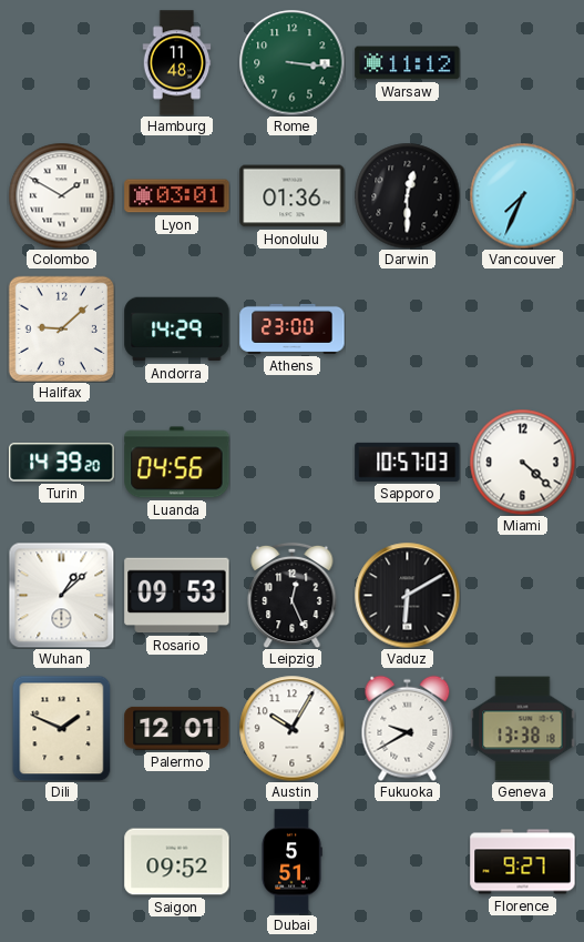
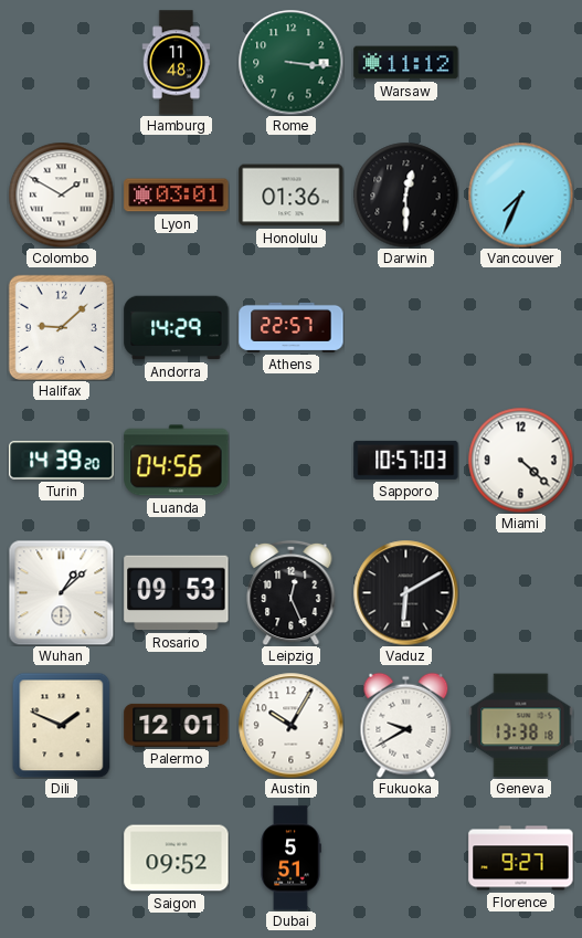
Athens: 23:00 -> 22:57
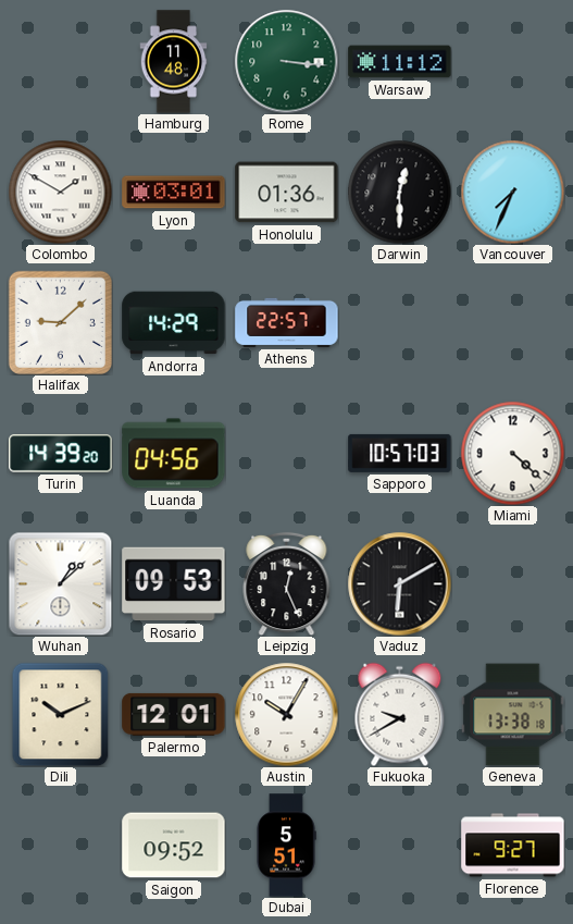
Dili: 1:49 -> 10:11
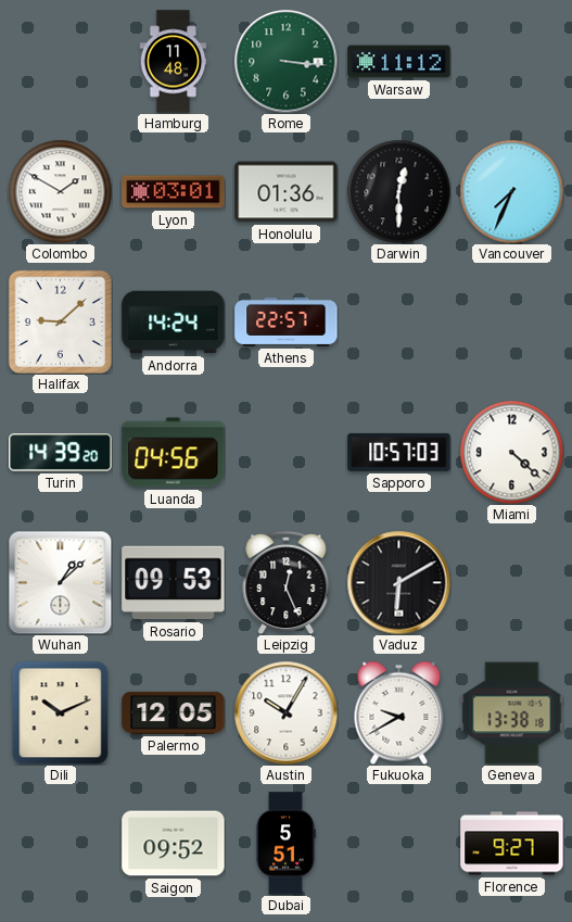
Andorra: 14:29 -> 14:24
Palermo: 12:01 -> 12:05
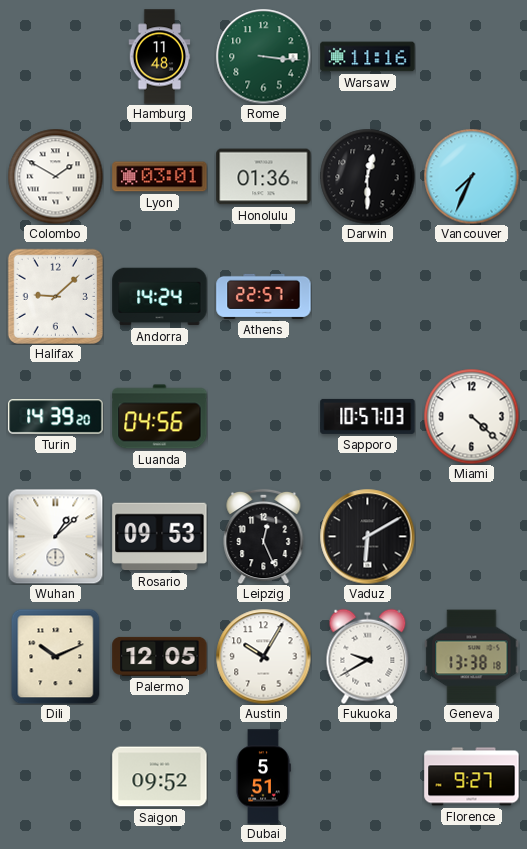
Warsaw: 11:12 -> 11:16
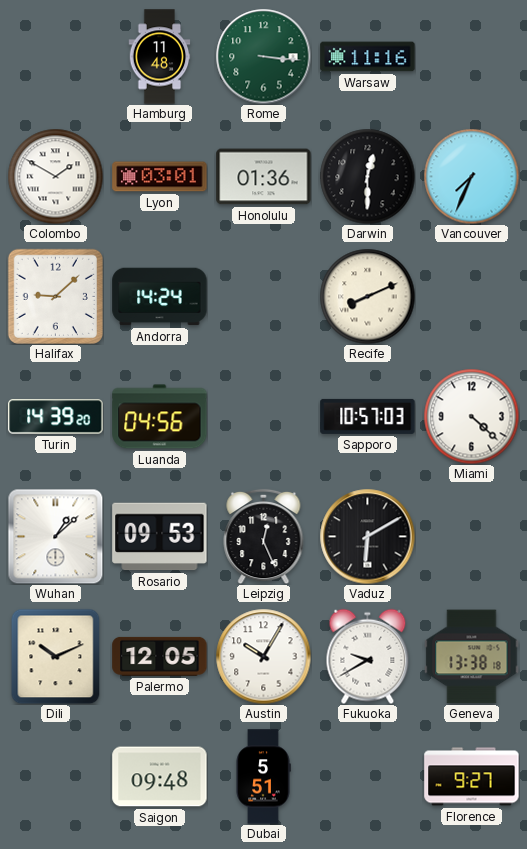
Athens: 22:57 -> none
Recife: none -> 8:11
Saigon: 09:52 -> 09:48
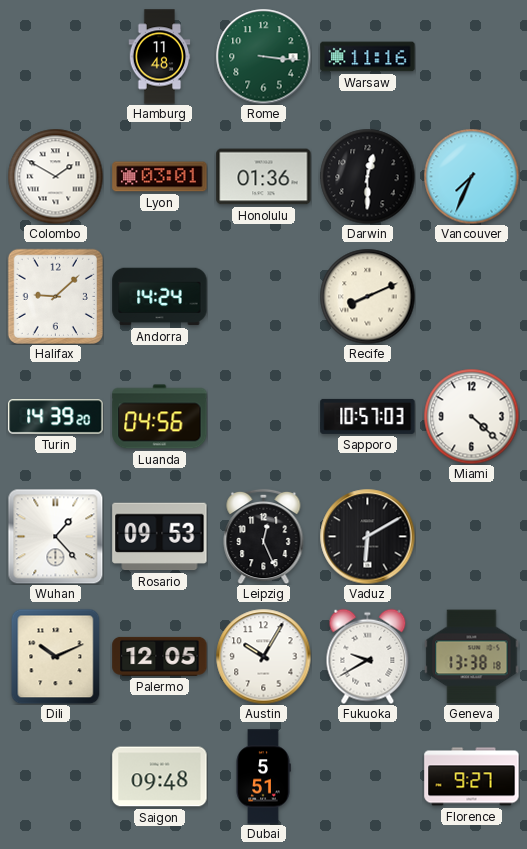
Wuhan: 1:08 -> 1:23
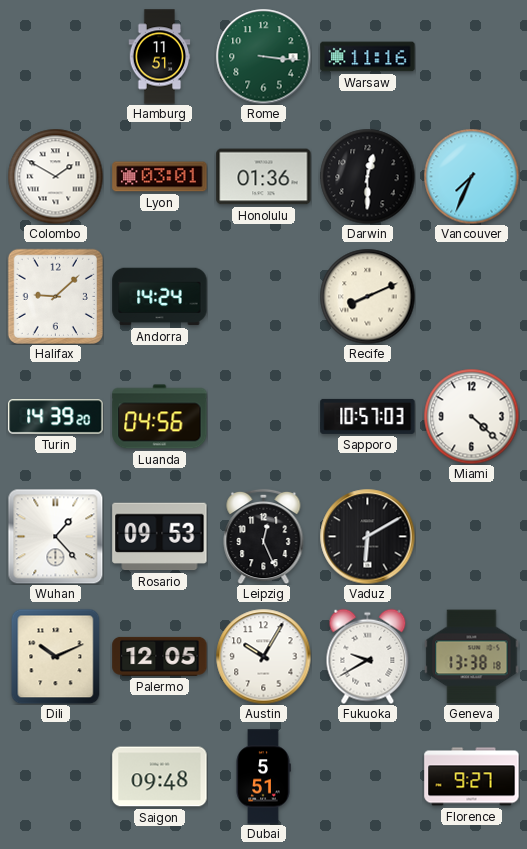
Hamburg: 11:48 -> 11:51
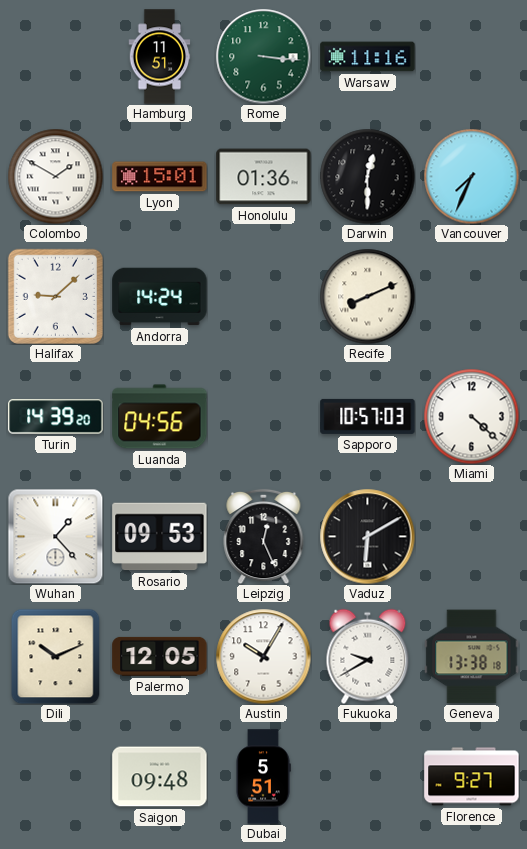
Lyon: 03:01 -> 15:01
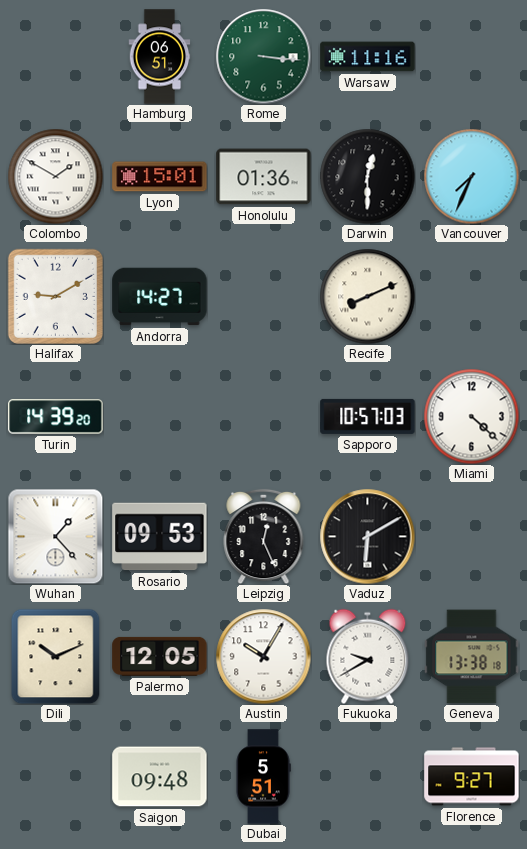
Hamburg: 11:51 -> 06:51
Halifax: 9:08 -> 9:10
Andorra: 14:24 -> 14:27
Luanda: 04:56 -> none
